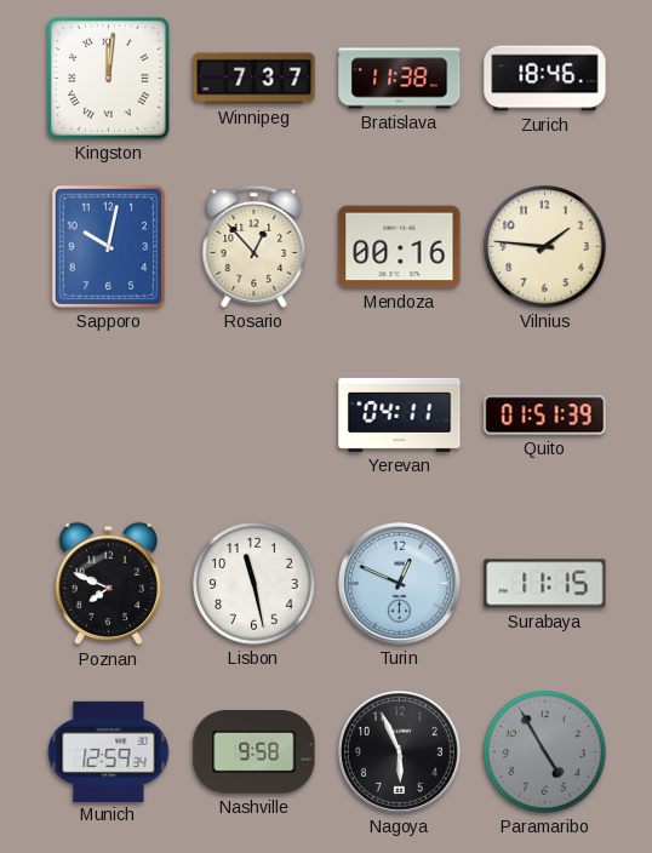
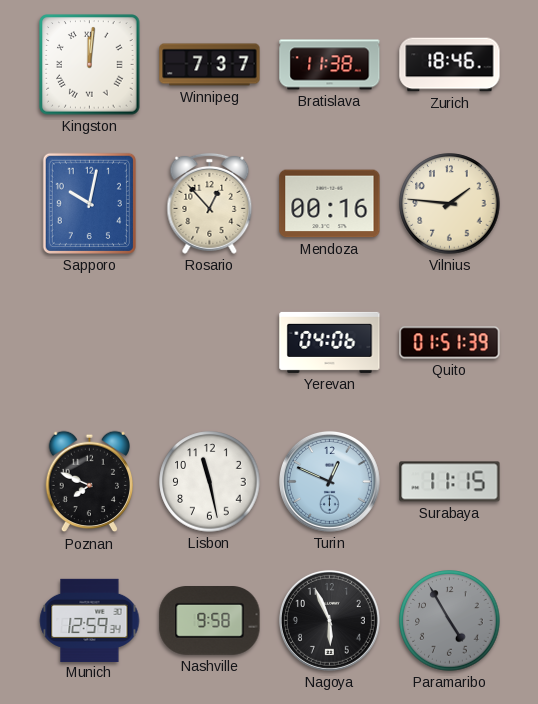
Yerevan: 04:11 -> 04:06
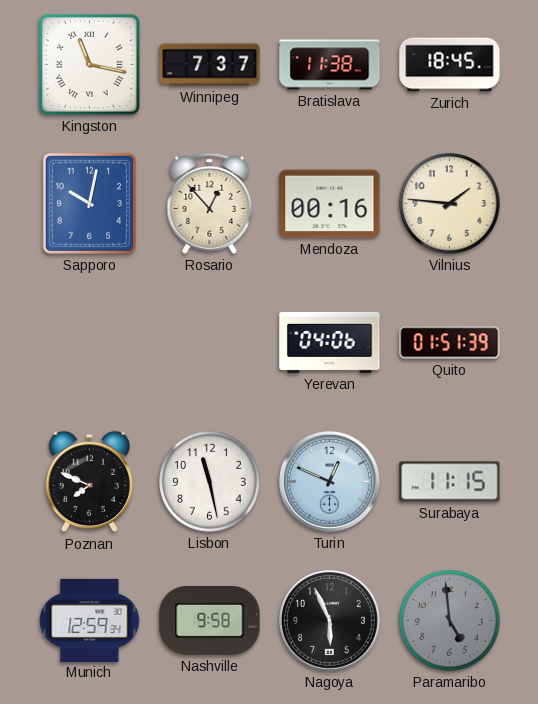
Kingston: 12:01 -> 11:17
Zurich: 18:46 -> 18:45
Paramaribo: 4:55 -> 4:59
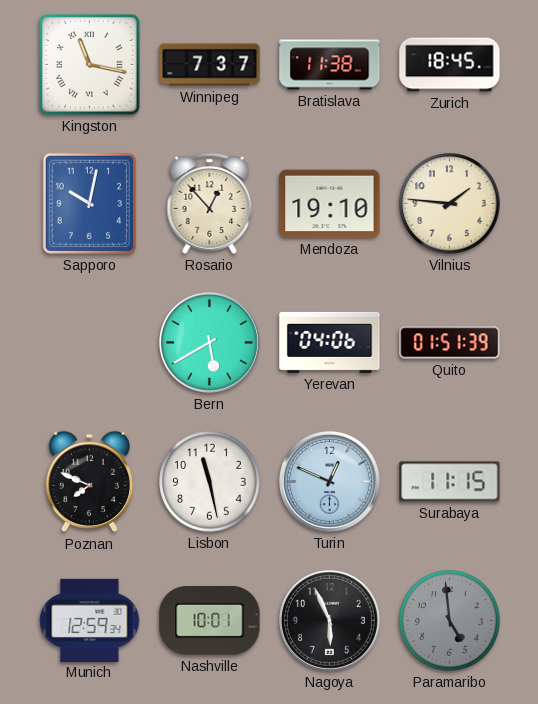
Mendoza: 00:16 -> 19:10
Bern: none -> 5:40
Nashville: 9:58 -> 10:01
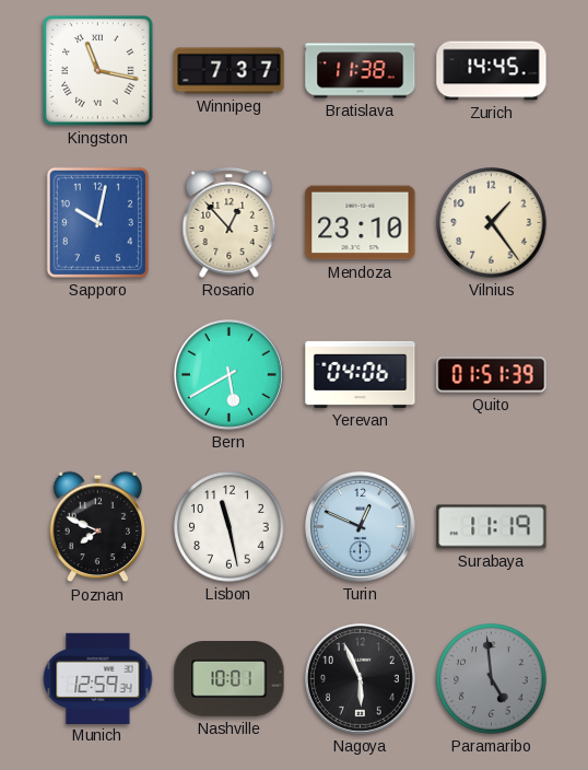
Zurich: 18:45 -> 14:45
Mendoza: 19:10 -> 23:10
Vilnius: 1:46 -> 1:24
Surabaya: 11:15 -> 11:19
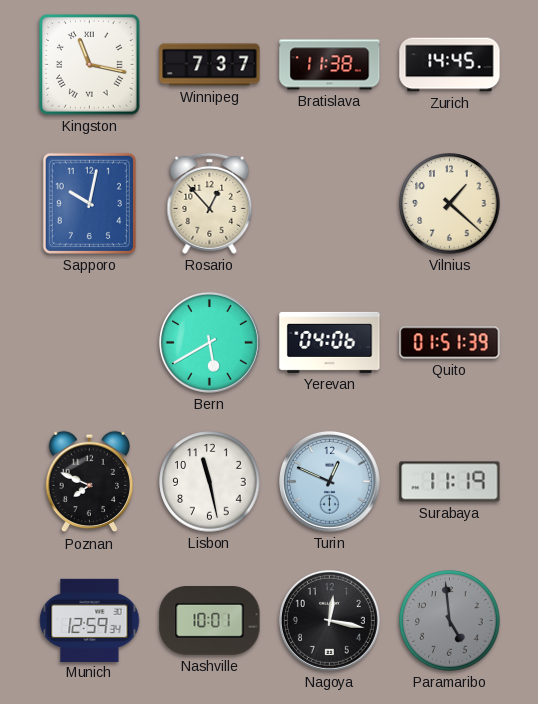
Mendoza: 23:10 -> none
Vilnius: 1:24 -> 1:22
Nagoya: 5:56 -> 12:17
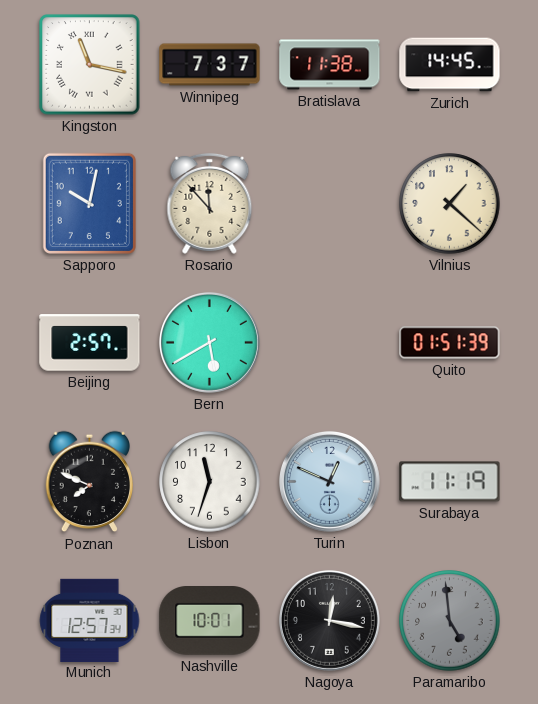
Rosario: 12:53 -> 11:53
Beijing: none -> 2:57
Yerevan: 04:06 -> none
Lisbon: 11:28 -> 11:33
Munich: 12:59 -> 12:57
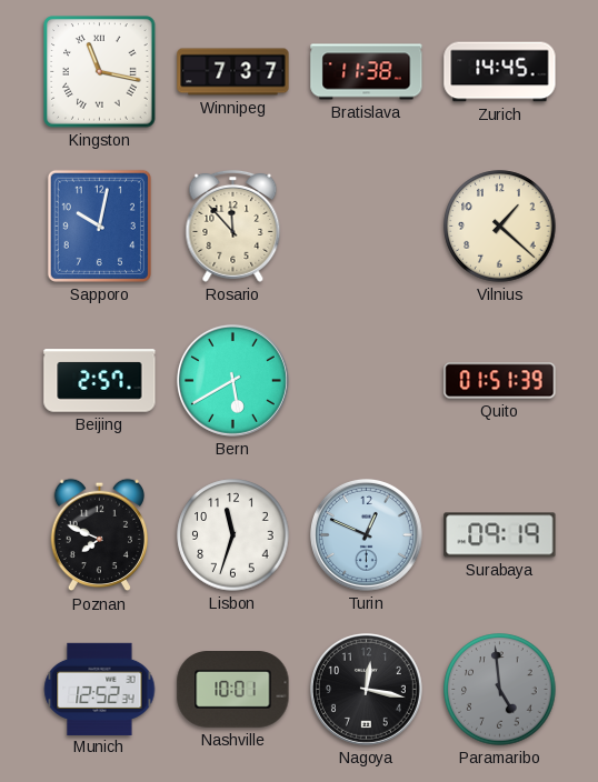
Surabaya: 11:19 -> 09:19
Munich: 12:57 -> 12:52
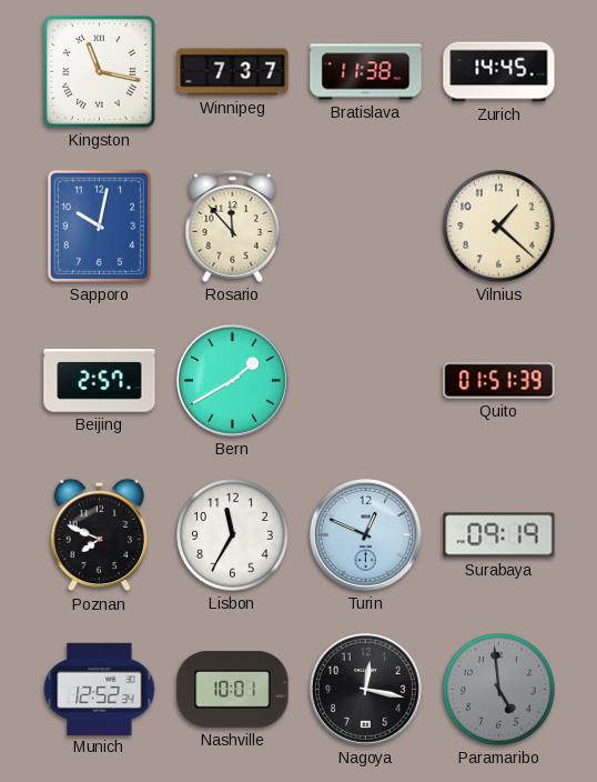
Bern: 5:40 -> 1:40
Lisbon: 11:33 -> 11:35
